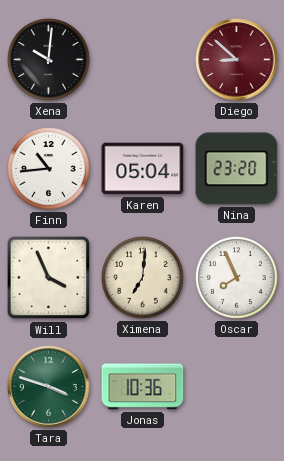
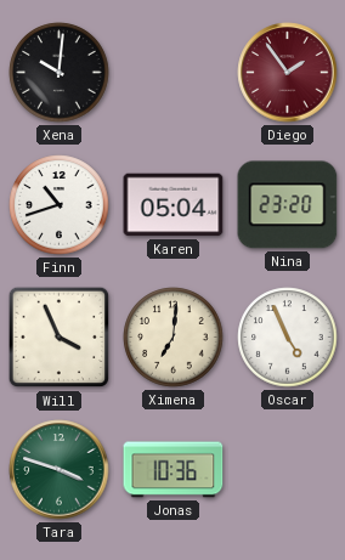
Diego: 8:52 -> 1:54
Finn: 10:44 -> 10:42
Oscar: 7:56 -> 4:56
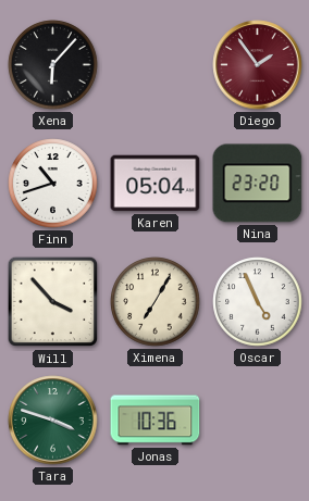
Xena: 10:01 -> 6:07
Will: 3:56 -> 3:53
Ximena: 7:01 -> 7:05
